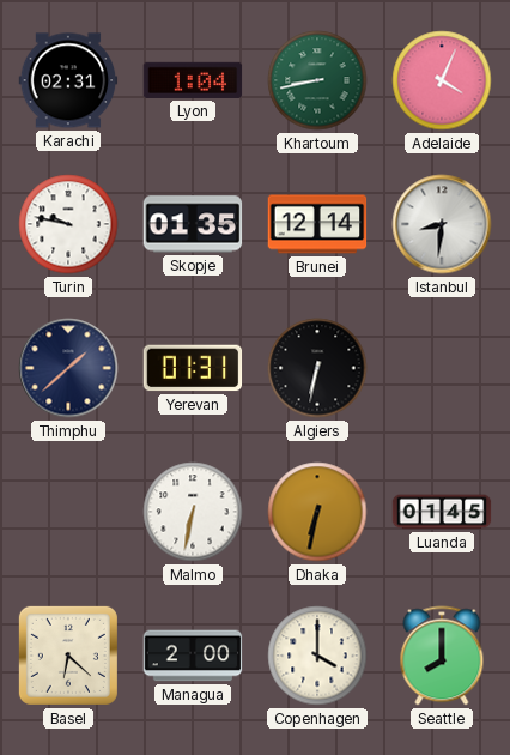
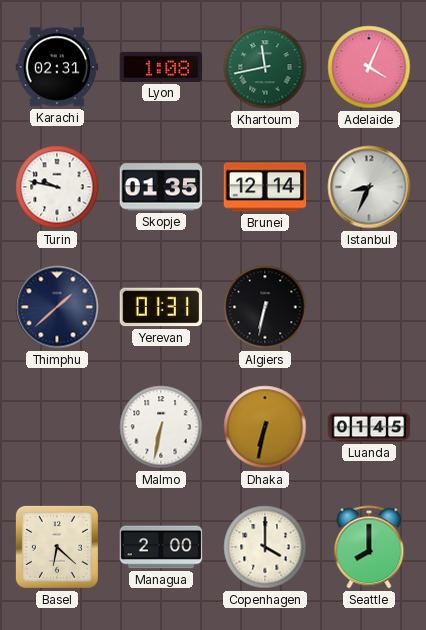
Lyon: 1:04 -> 1:08
Khartoum: 8:43 -> 11:43
Istanbul: 8:31 -> 8:34
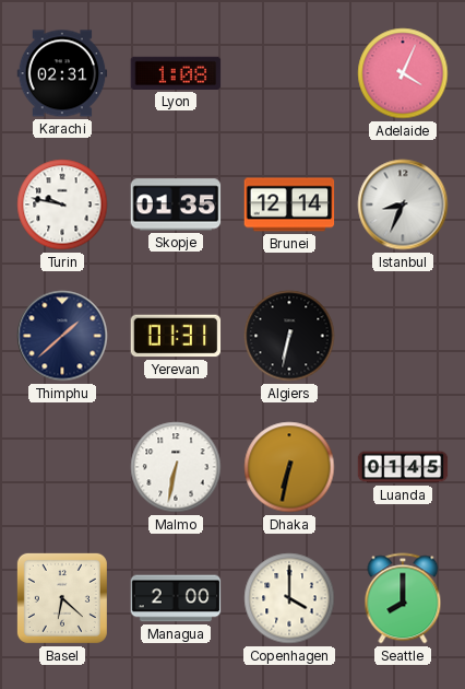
Khartoum: 11:43 -> none
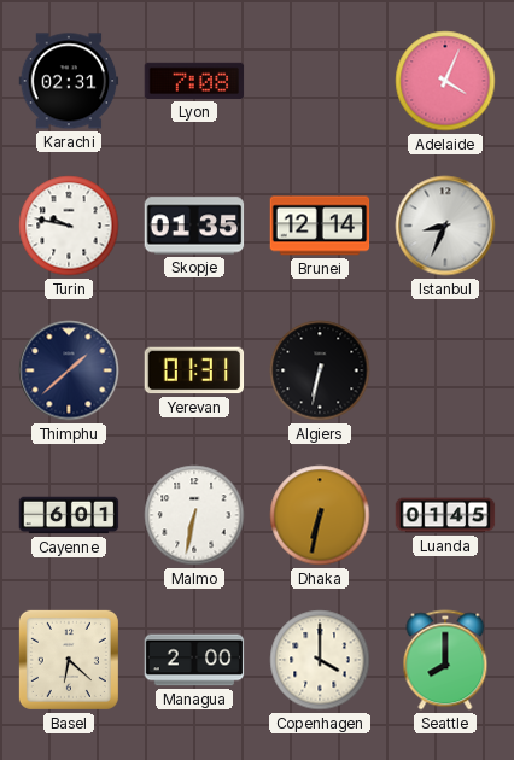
Lyon: 1:08 -> 7:08
Cayenne: none -> 6:01
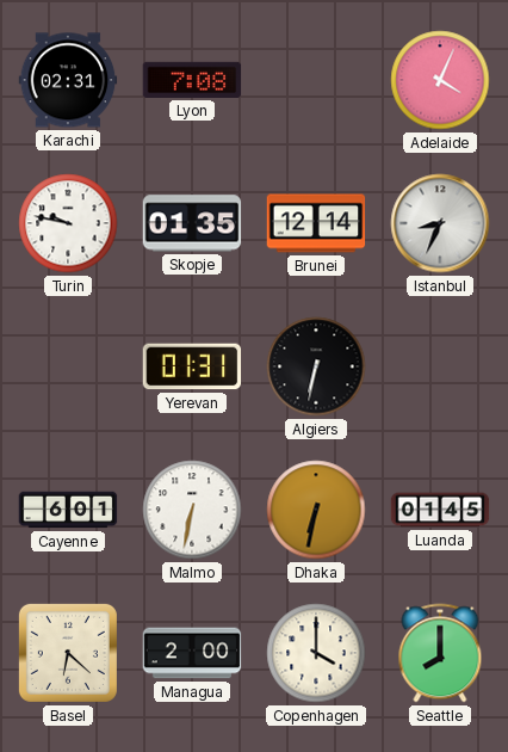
Thimphu: 1:38 -> none
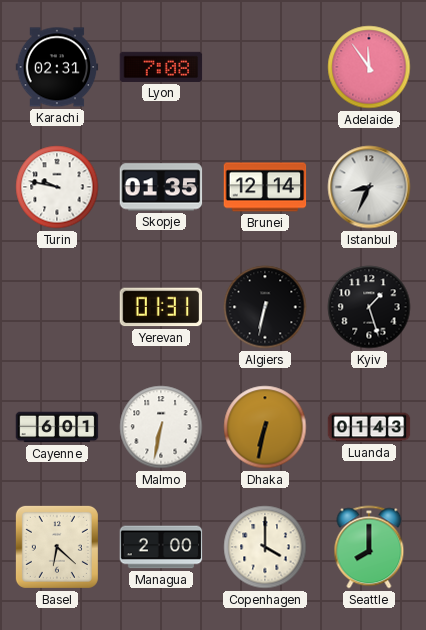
Adelaide: 4:04 -> 11:54
Kyiv: none -> 1:27
Luanda: 01:45 -> 01:43
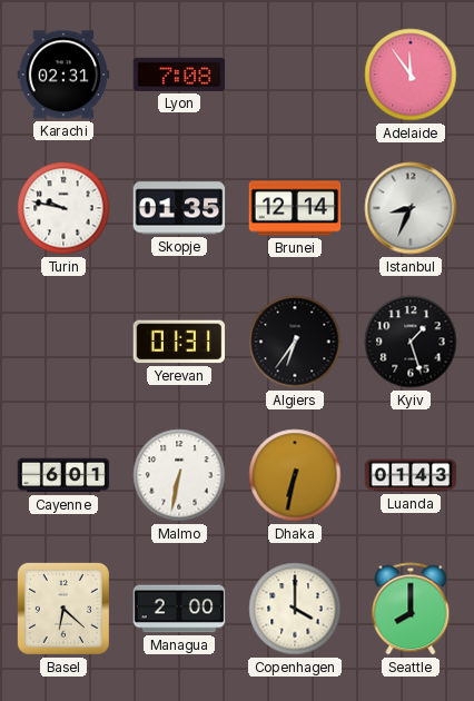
Algiers: 6:32 -> 6:36
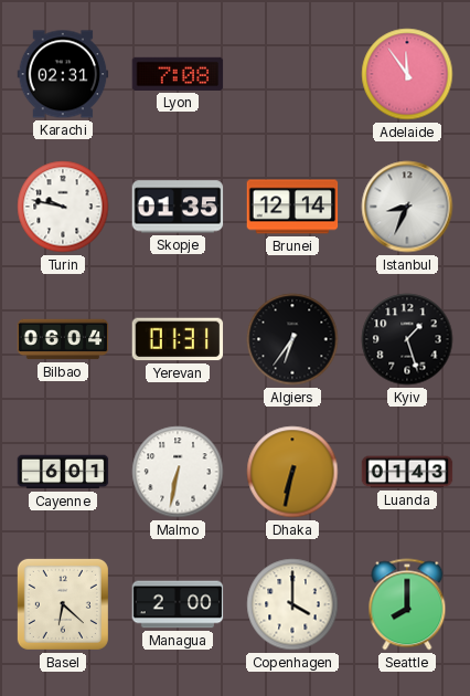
Bilbao: none -> 06:04
